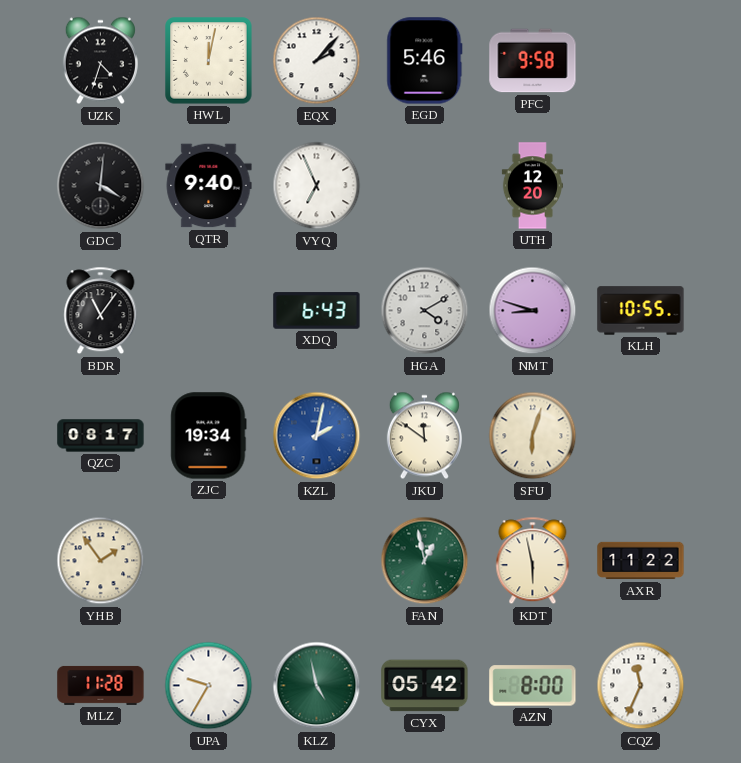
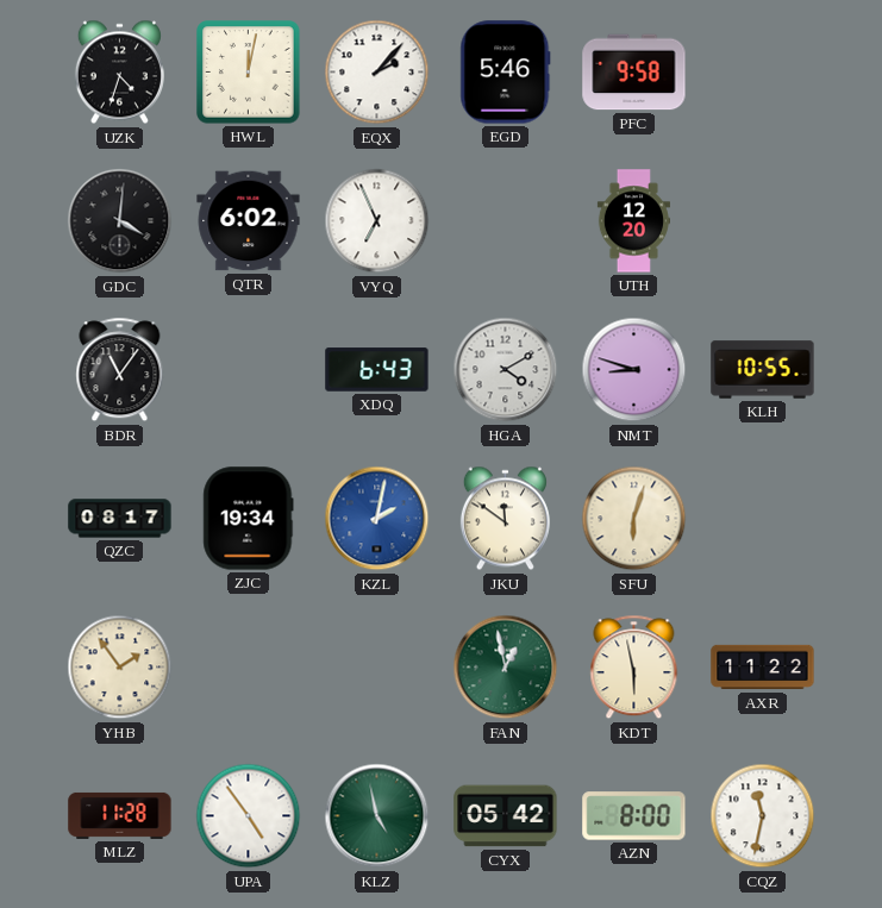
QTR: 9:40 -> 6:02
UPA: 9:35 -> 4:54
CQZ: 11:34 -> 11:32
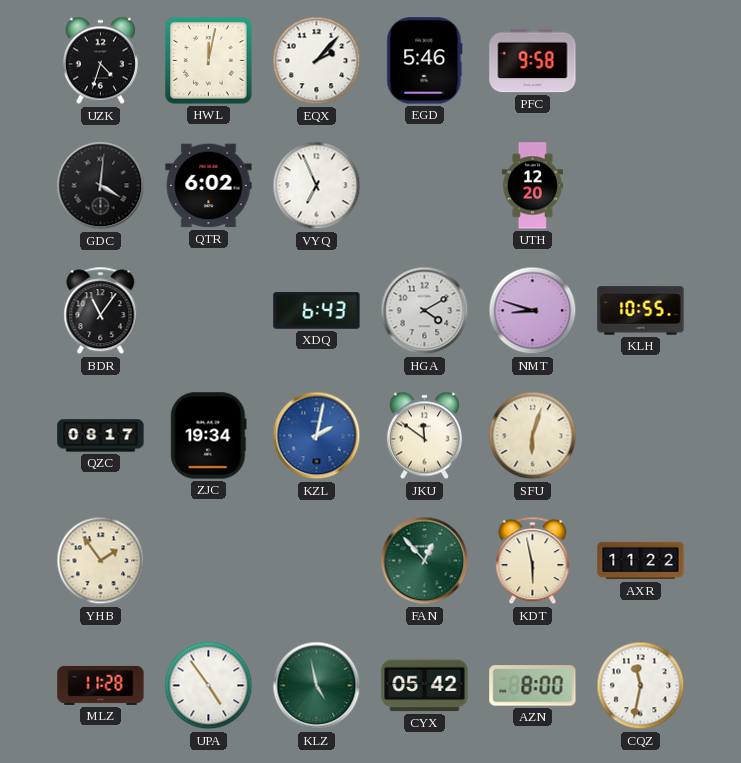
FAN: 12:58 -> 12:53
